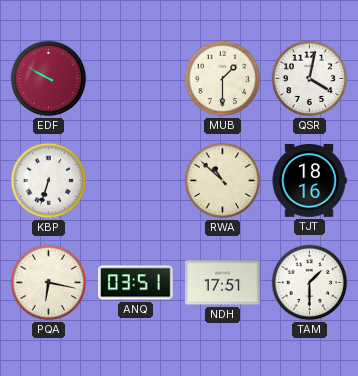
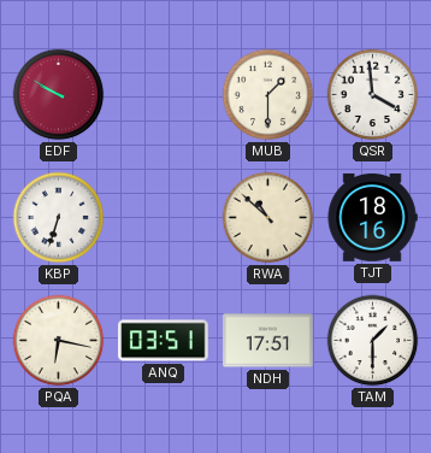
QSR: 4:02 -> 3:59
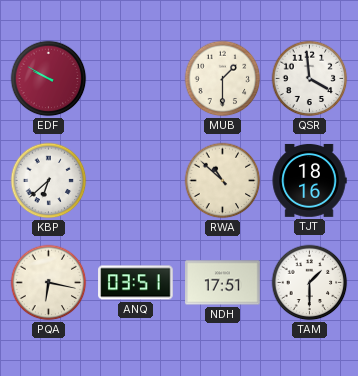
KBP: 6:33 -> 6:38
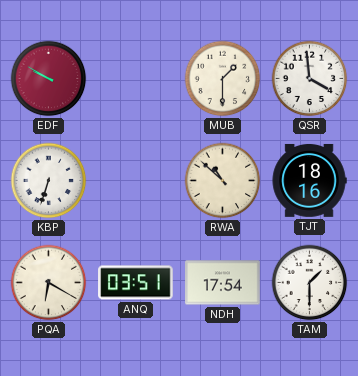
KBP: 6:38 -> 6:33
PQA: 6:17 -> 6:20
NDH: 17:51 -> 17:54
